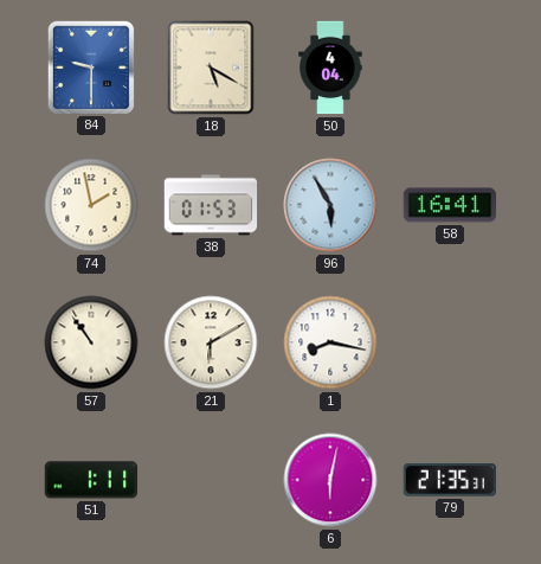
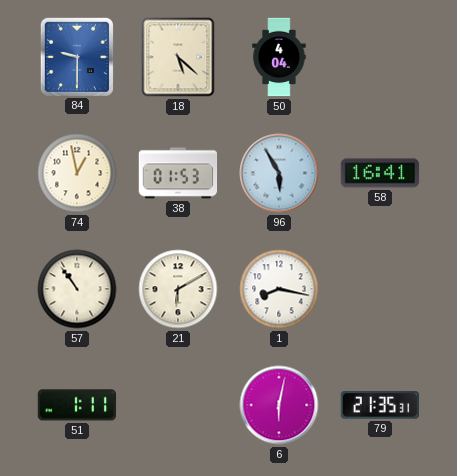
18: 5:20 -> 5:22
74: 1:58 -> 12:58
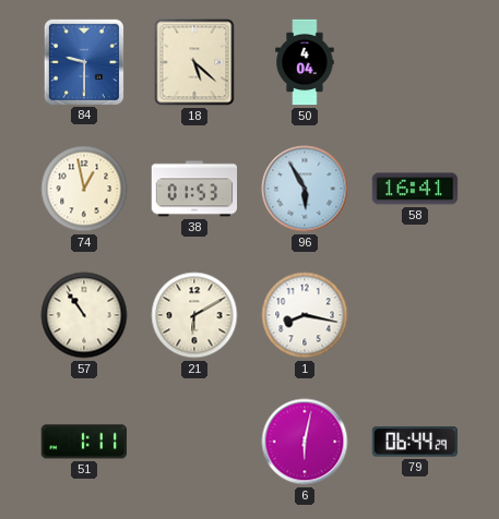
79: 21:35 -> 06:44
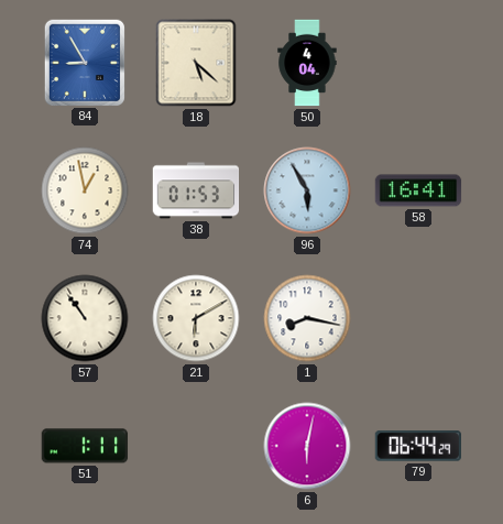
84: 9:30 -> 8:55
